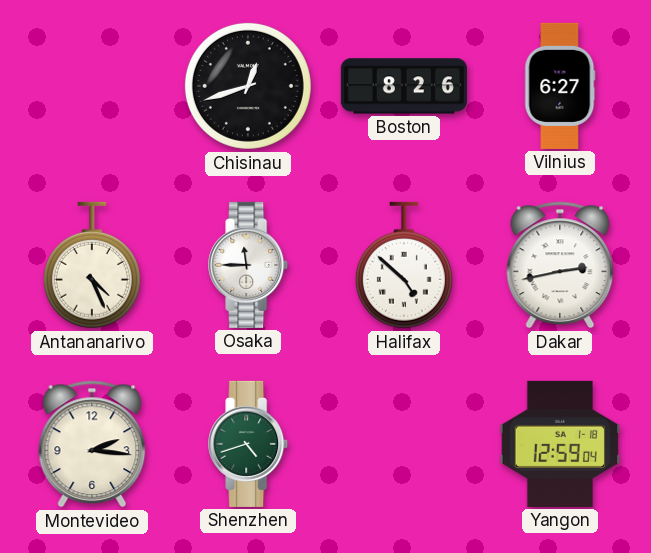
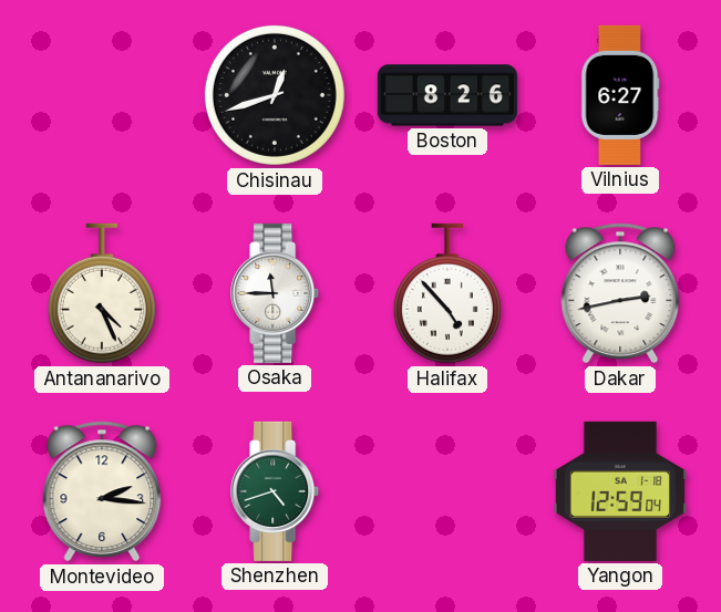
Halifax: 4:52 -> 4:53
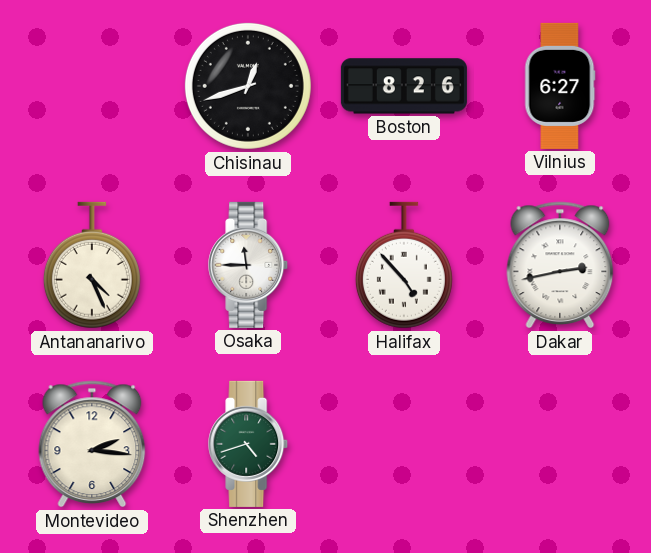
Yangon: 12:59 -> none
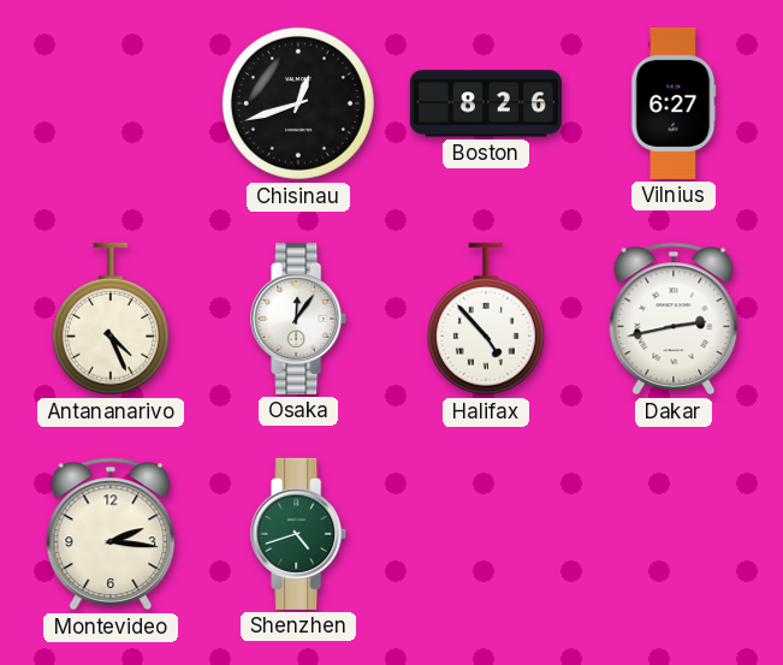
Osaka: 11:45 -> 12:06
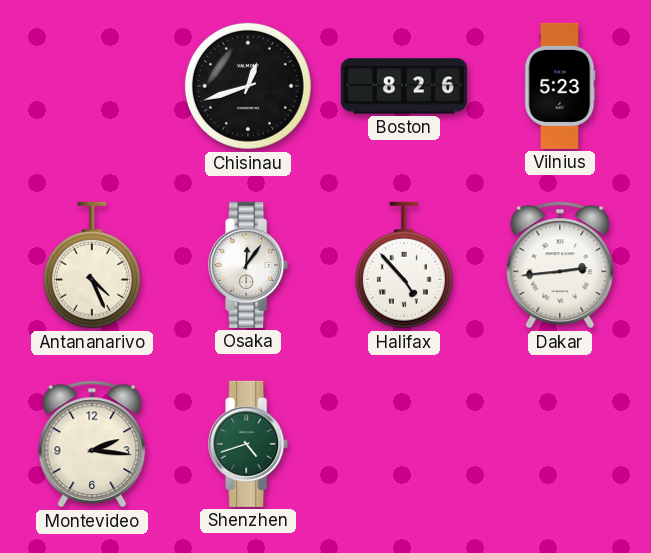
Vilnius: 6:27 -> 5:23
Dakar: 2:43 -> 2:44
